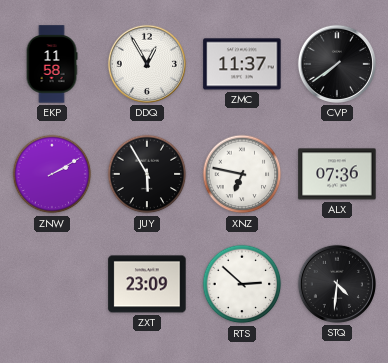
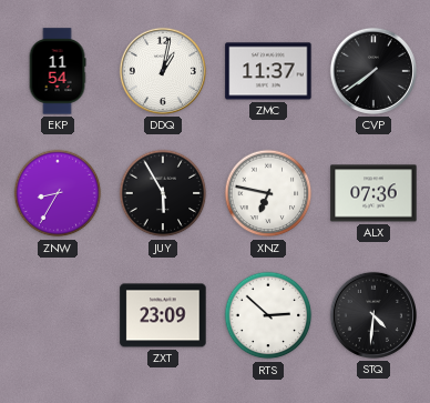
EKP: 11:58 -> 11:54
DDQ: 12:55 -> 1:02
ZNW: 2:10 -> 8:35
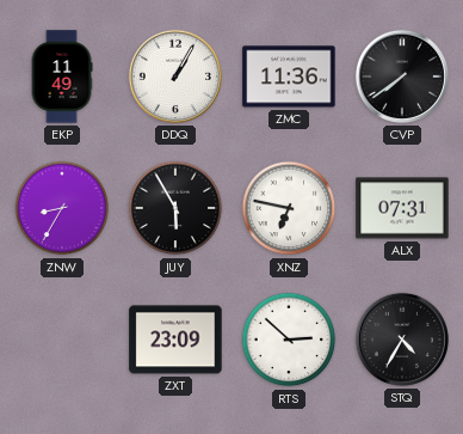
EKP: 11:54 -> 11:49
DDQ: 1:02 -> 1:05
ZMC: 11:37 -> 11:36
ALX: 07:36 -> 07:31
STQ: 4:31 -> 4:35
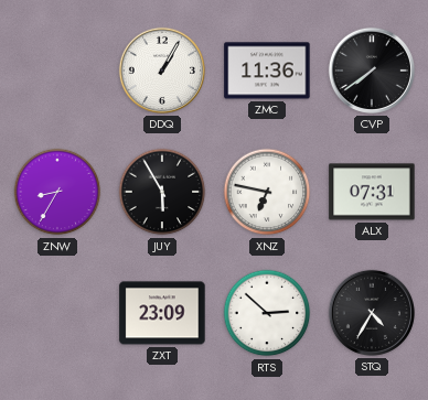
EKP: 11:49 -> none
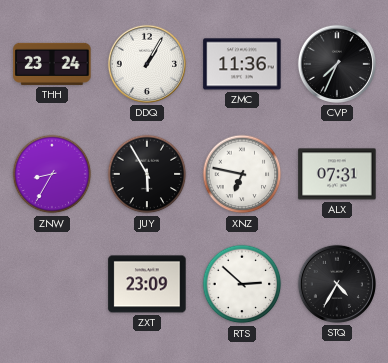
THH: none -> 23:24
CVP: 7:39 -> 7:34
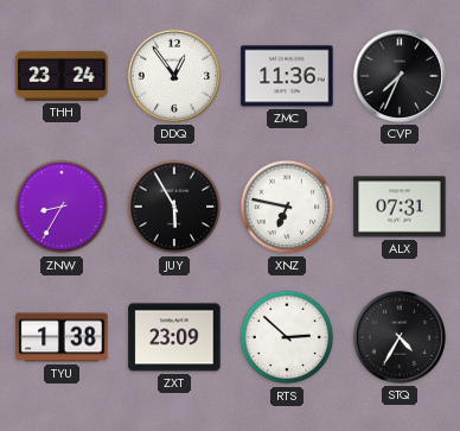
DDQ: 1:05 -> 12:54
TYU: none -> 1:38
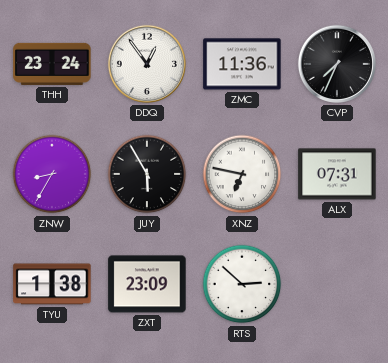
STQ: 4:35 -> none
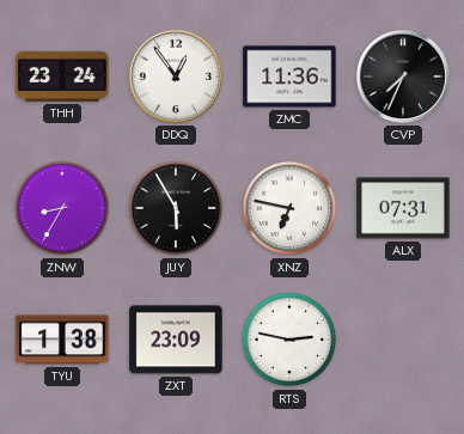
RTS: 2:52 -> 2:47
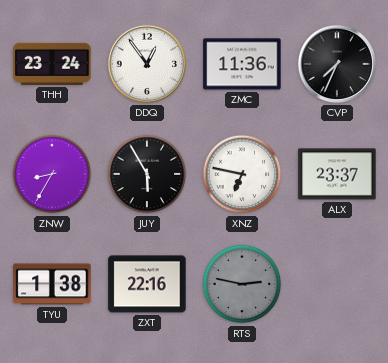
ALX: 07:31 -> 23:37
ZXT: 23:09 -> 22:16
RTS dial: white -> grey
